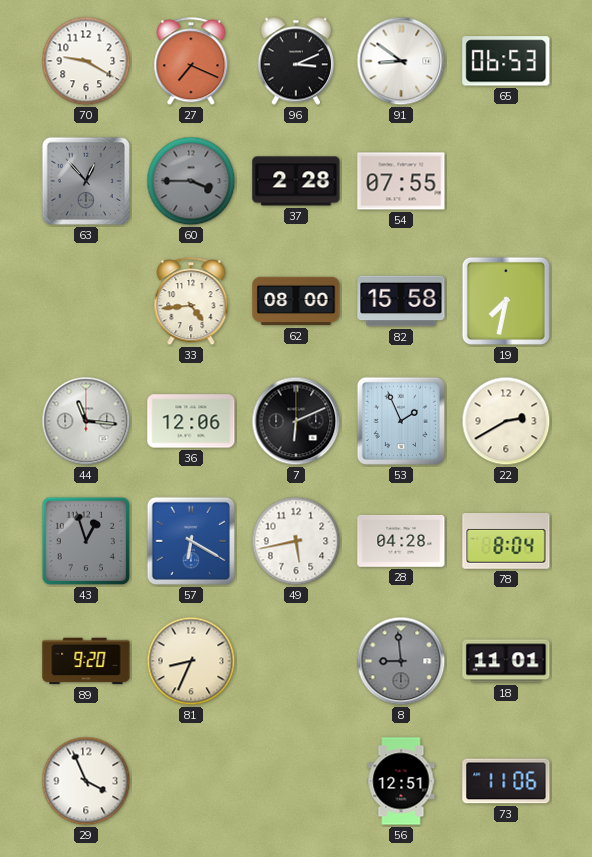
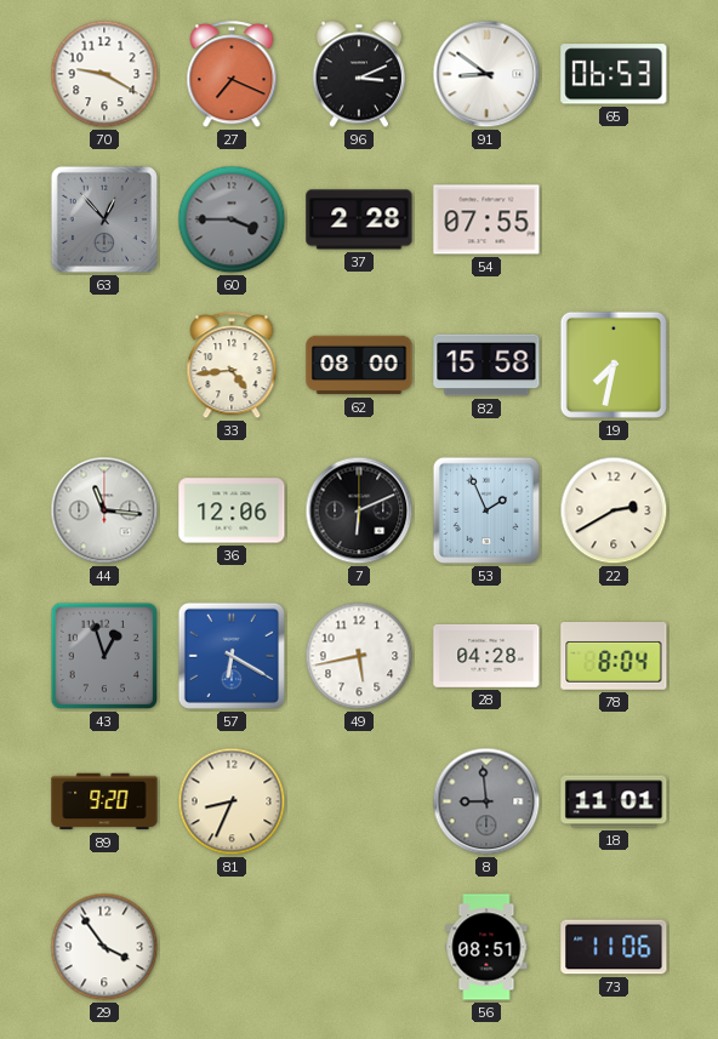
29: 3:56 -> 3:54
56: 12:51 -> 08:51
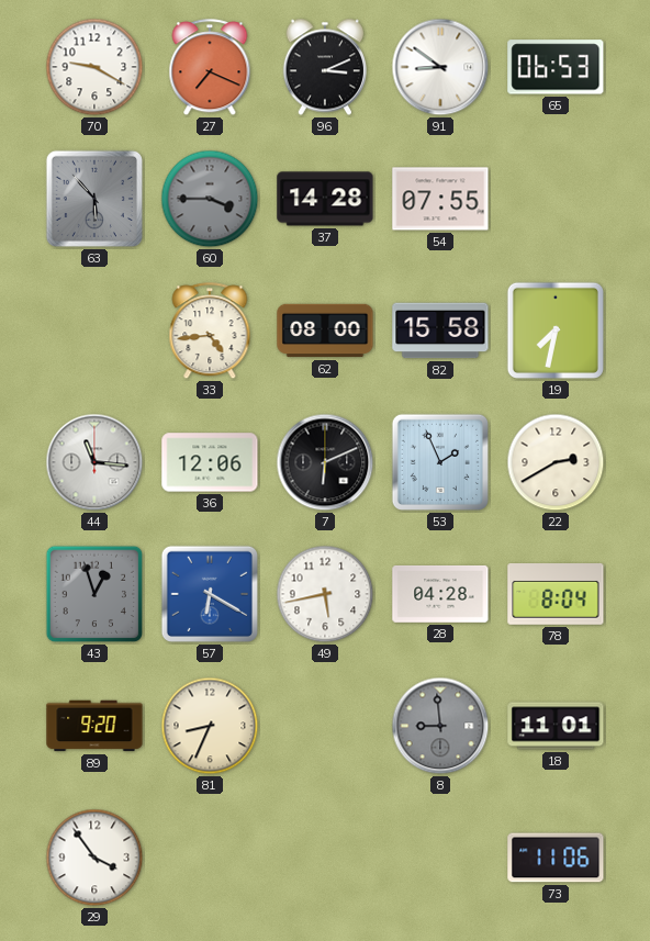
63: 12:53 -> 5:53
37: 2:28 -> 14:28
56: 08:51 -> none
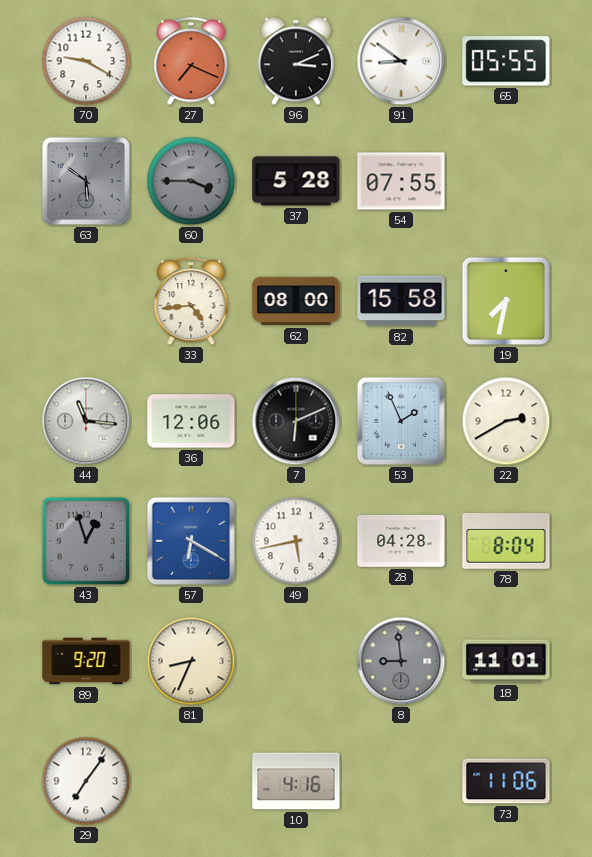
65: 06:53 -> 05:55
63: 5:53 -> 5:51
37: 14:28 -> 5:28
29: 3:54 -> 7:06
10: none -> 4:16
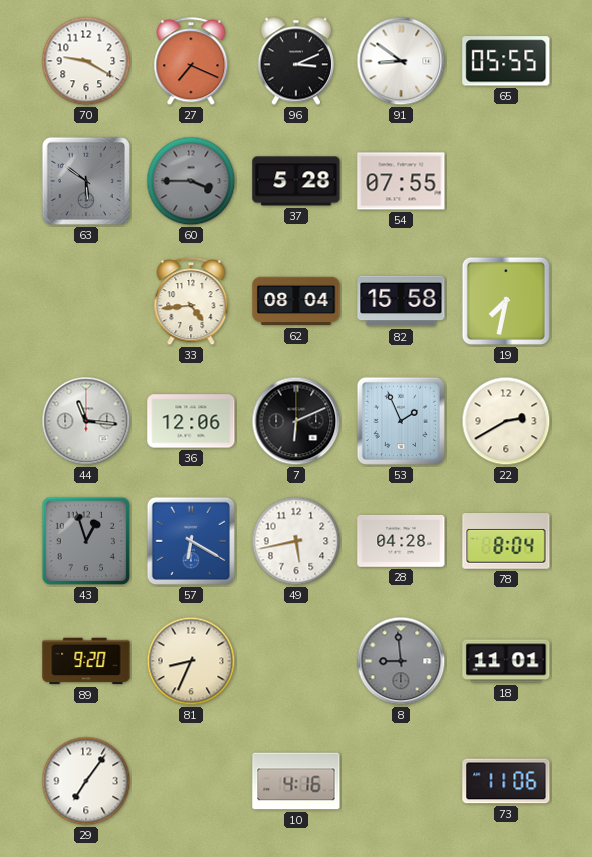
62: 08:00 -> 08:04
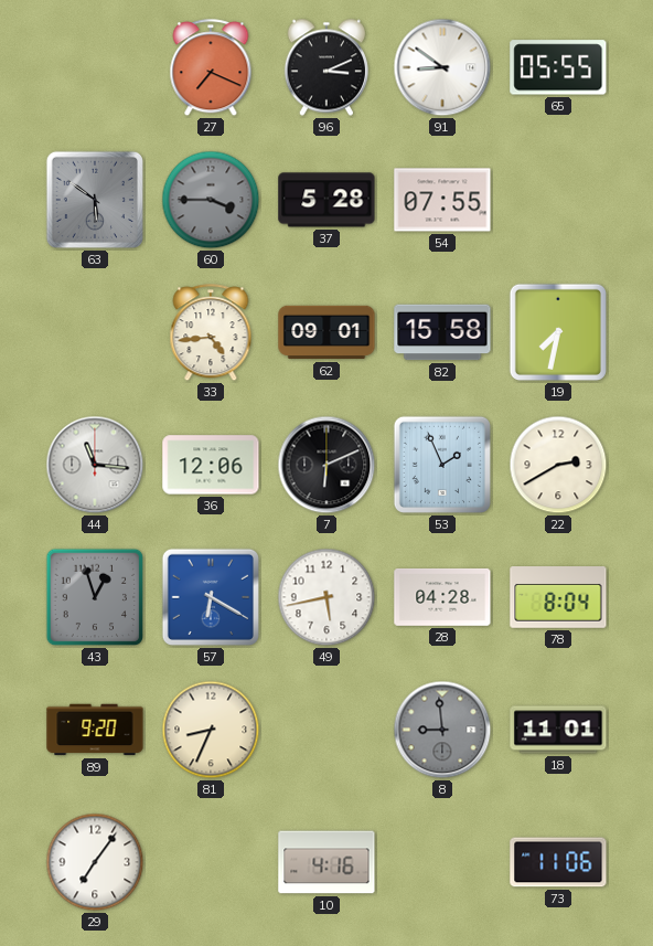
70: 9:20 -> none
62: 08:04 -> 09:01
